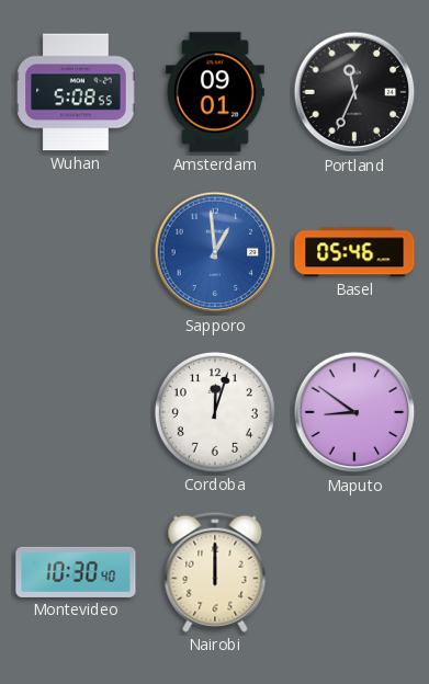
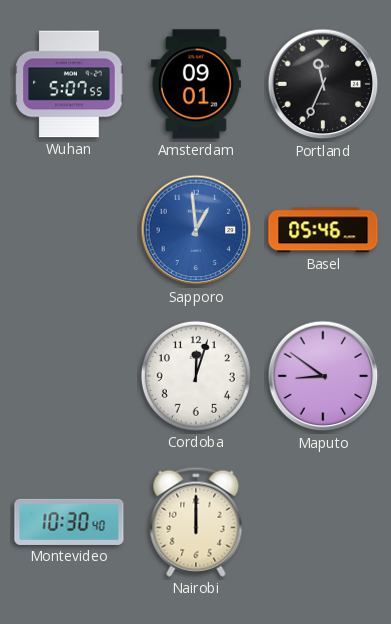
Wuhan: 5:08 -> 5:07
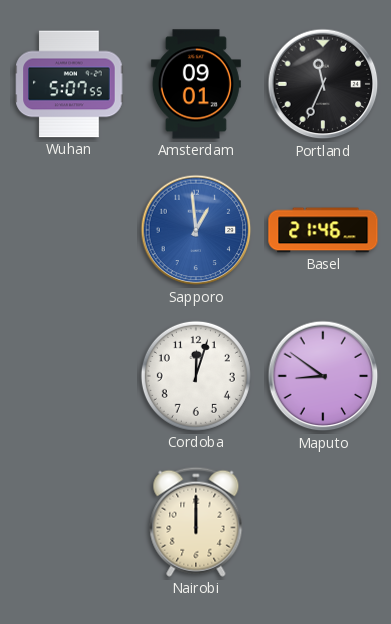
Basel: 05:46 -> 21:46
Montevideo: 10:30 -> none
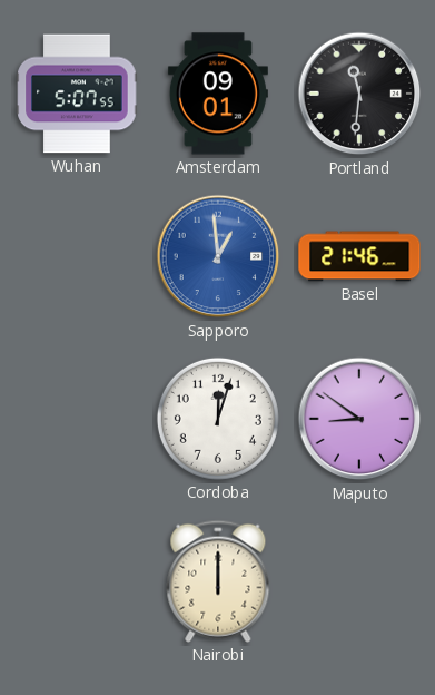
Portland: 11:34 -> 11:31
